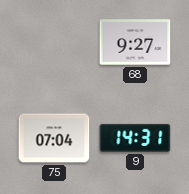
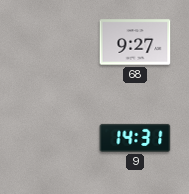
75: 07:04 -> none
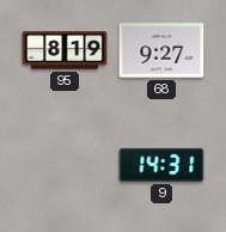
95: none -> 8:19
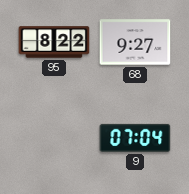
95: 8:19 -> 8:22
9: 14:31 -> 07:04
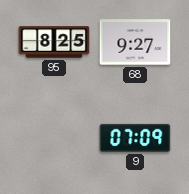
95: 8:22 -> 8:25
9: 07:04 -> 07:09
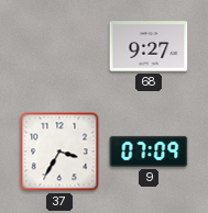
95: 8:25 -> none
37: none -> 3:35
